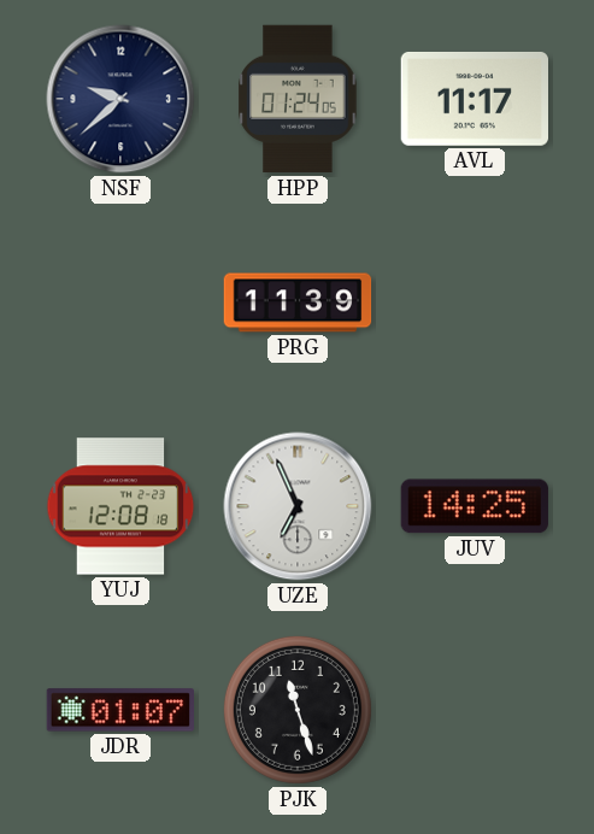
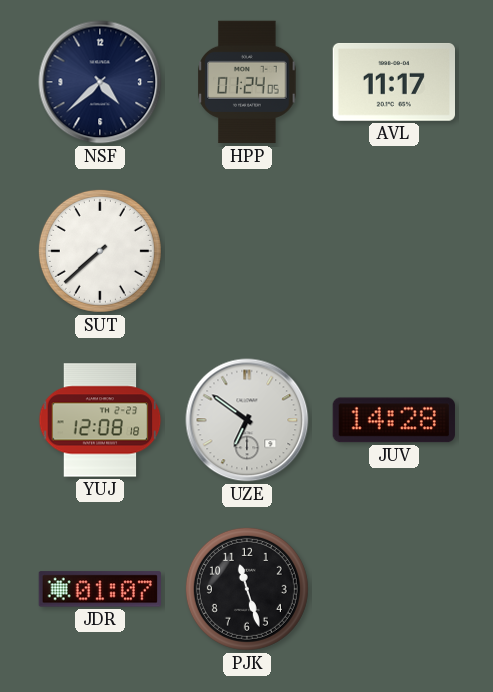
NSF: 9:38 -> 4:38
SUT: none -> 7:38
PRG: 11:39 -> none
UZE: 6:56 -> 6:51
JUV: 14:25 -> 14:28
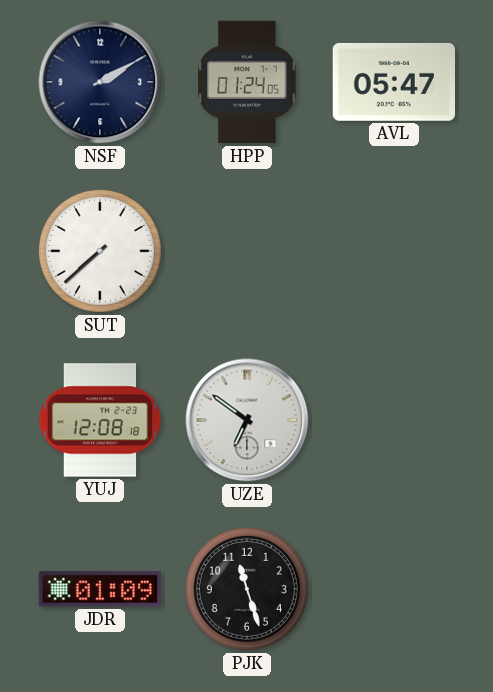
NSF: 4:38 -> 2:10
AVL: 11:17 -> 05:47
JUV: 14:28 -> none
JDR: 01:07 -> 01:09
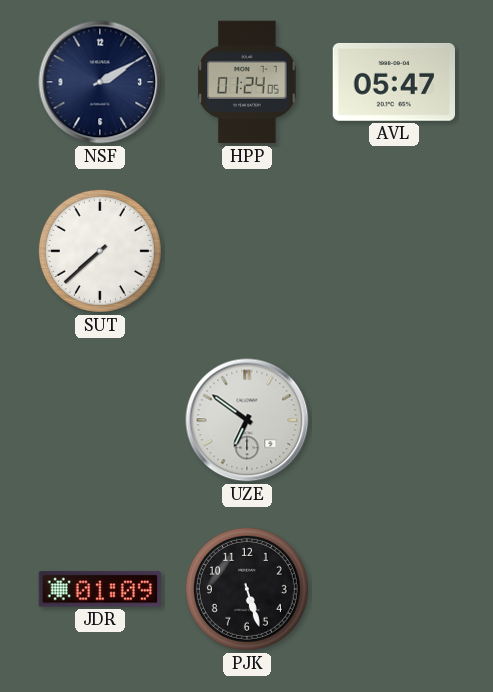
YUJ: 12:08 -> none
PJK: 11:27 -> 5:27
